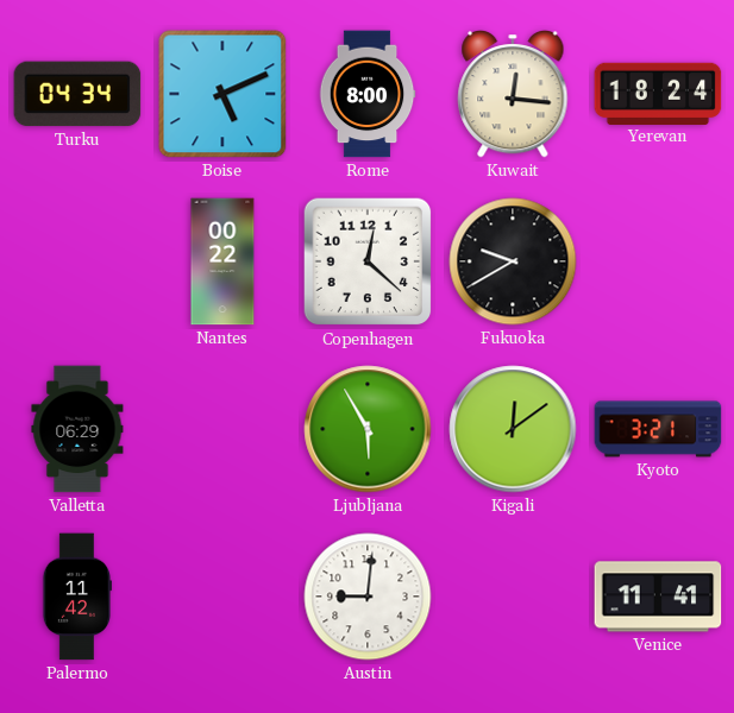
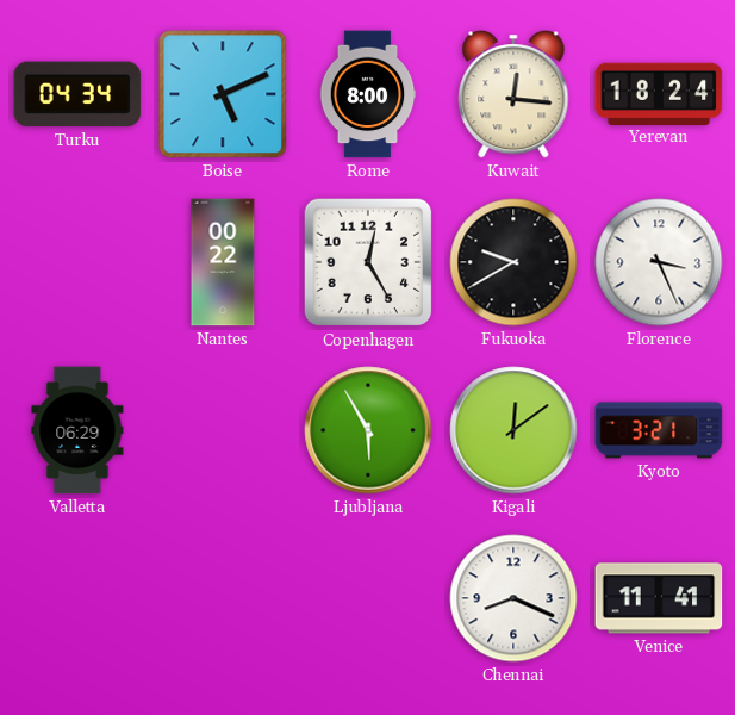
Copenhagen: 12:22 -> 12:25
Florence: none -> 3:26
Palermo: 11:42 -> none
Austin: 9:01 -> none
Chennai: none -> 8:19
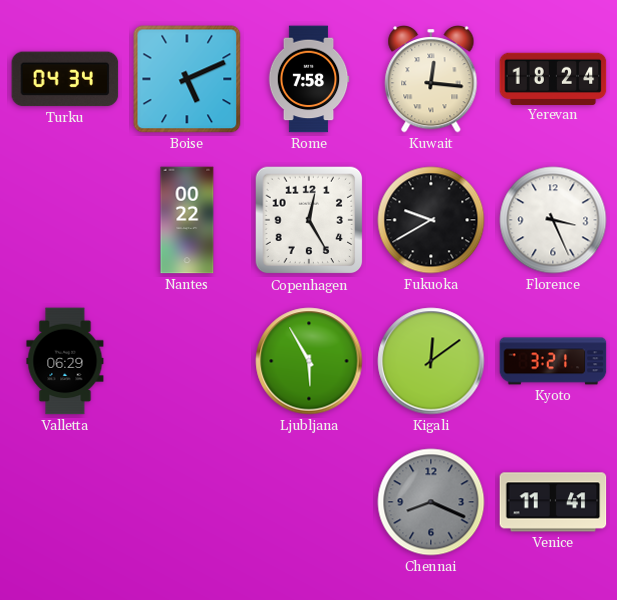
Rome: 8:00 -> 7:58
Chennai dial: white -> grey
